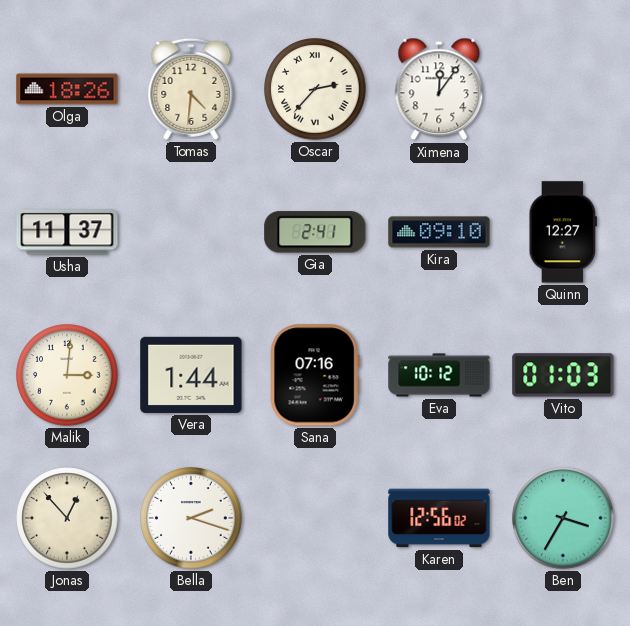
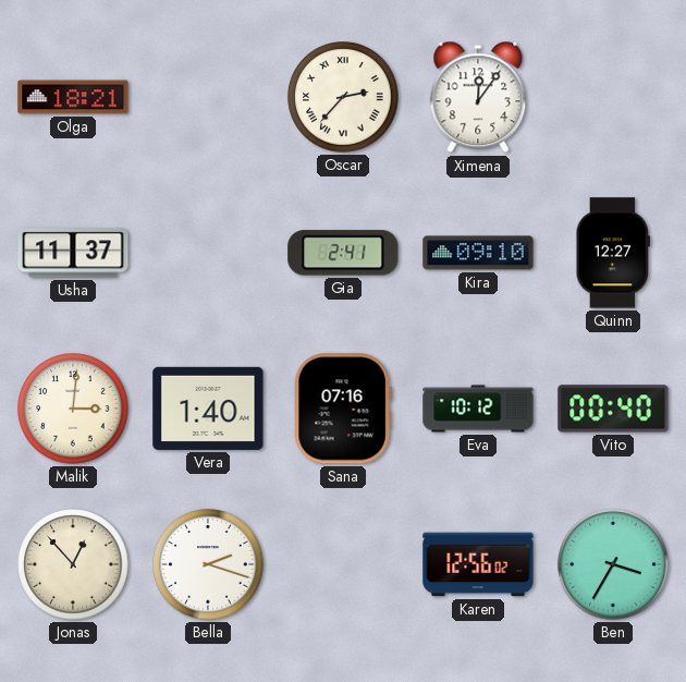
Olga: 18:26 -> 18:21
Tomas: 4:31 -> none
Vera: 1:44 -> 1:40
Vito: 01:03 -> 00:40
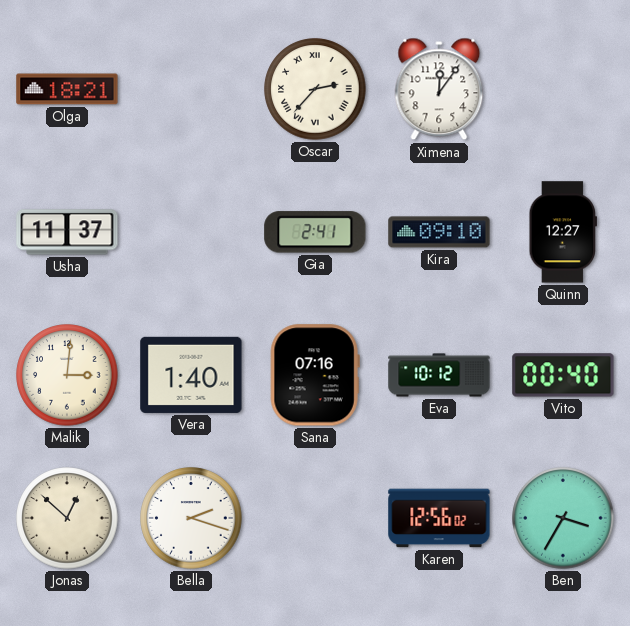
Jonas: 12:53 -> 12:52
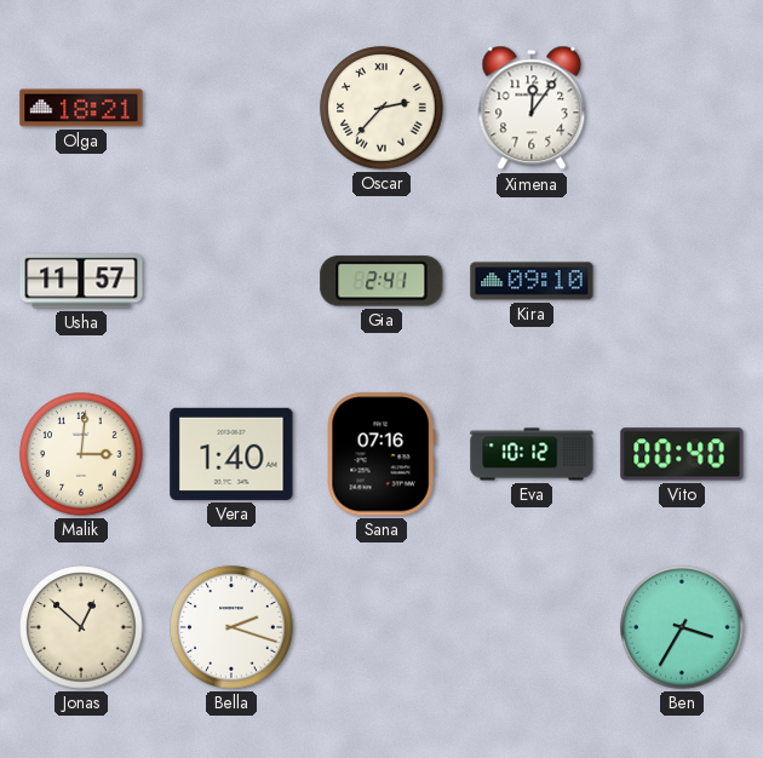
Usha: 11:37 -> 11:57
Quinn: 12:27 -> none
Karen: 12:56 -> none
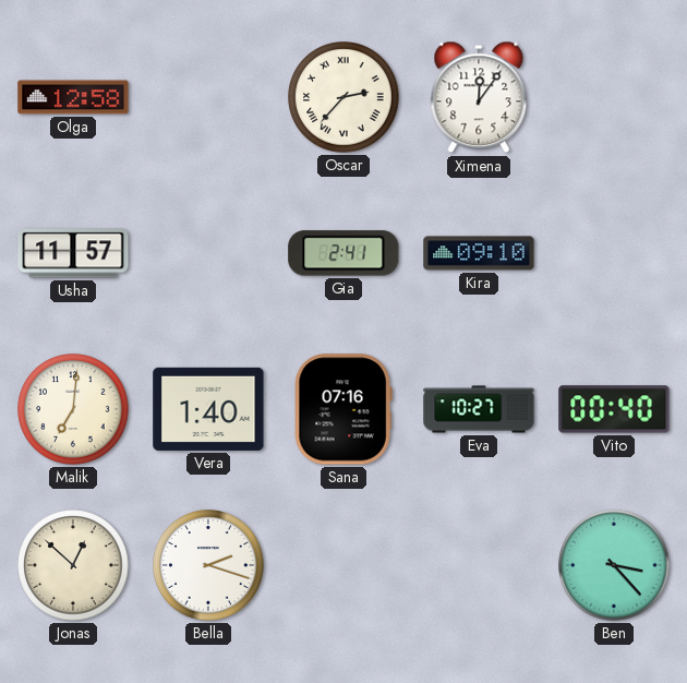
Olga: 18:21 -> 12:58
Malik: 3:01 -> 7:01
Eva: 10:12 -> 10:27
Ben: 3:35 -> 3:23
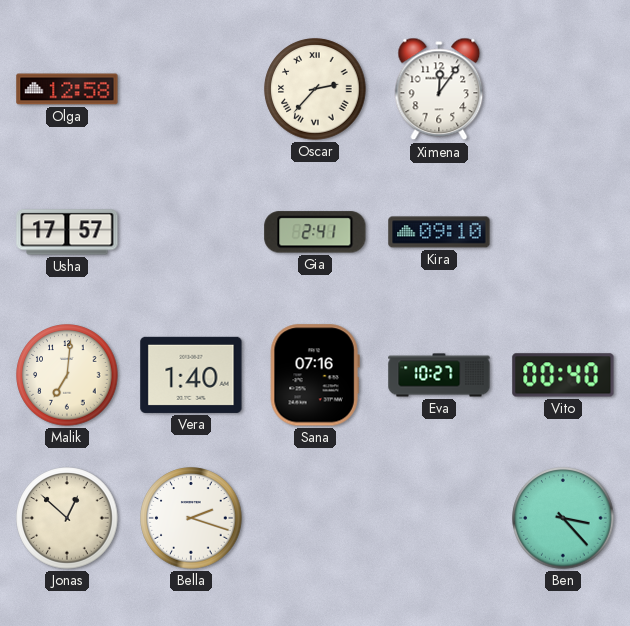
Usha: 11:57 -> 17:57
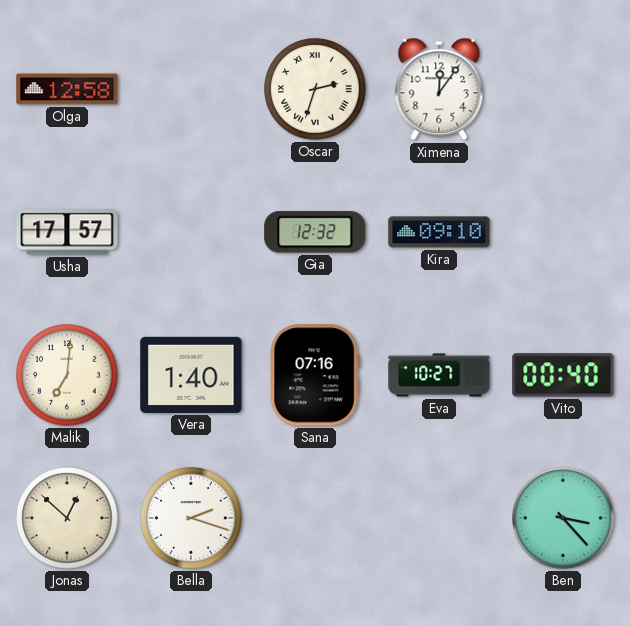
Oscar: 2:37 -> 2:33
Gia: 2:41 -> 12:32
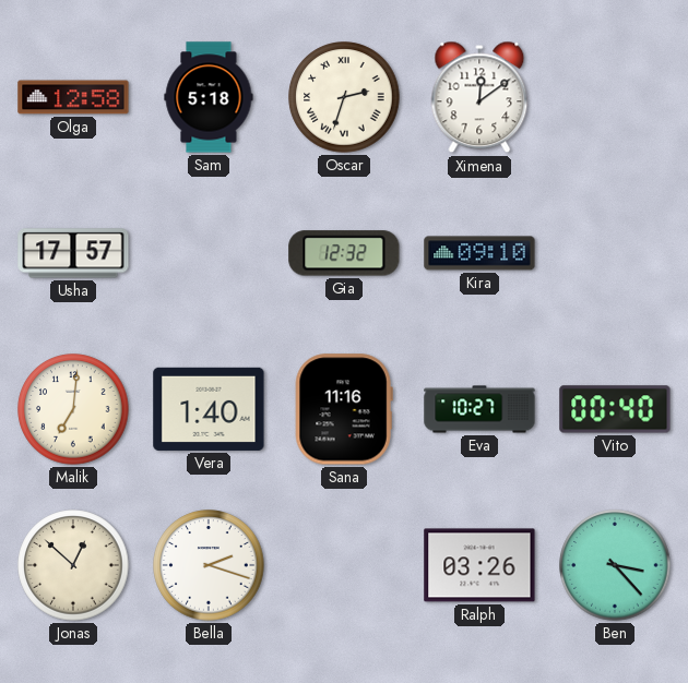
Sam: none -> 5:18
Ximena: 12:06 -> 12:09
Sana: 07:16 -> 11:16
Ralph: none -> 03:26
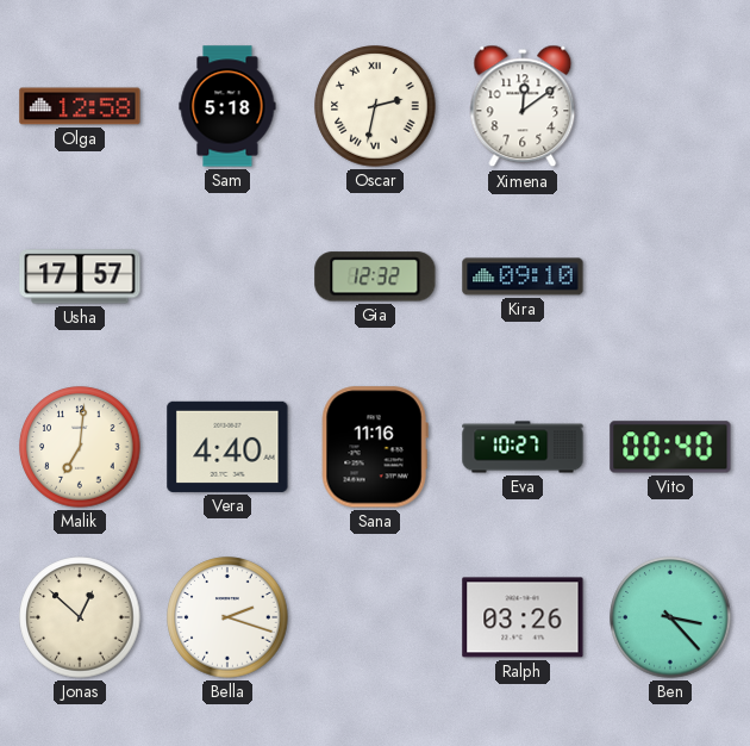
Oscar: 2:33 -> 2:32
Vera: 1:40 -> 4:40
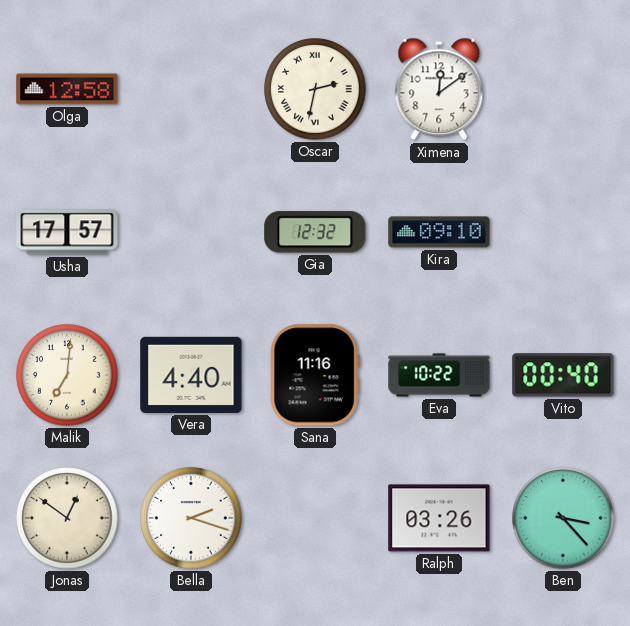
Sam: 5:18 -> none
Eva: 10:27 -> 10:22
Jonas: 12:52 -> 12:51
